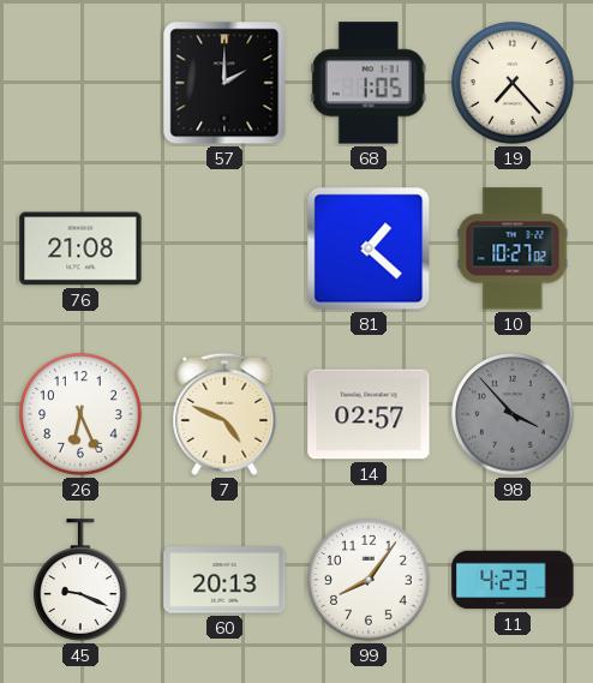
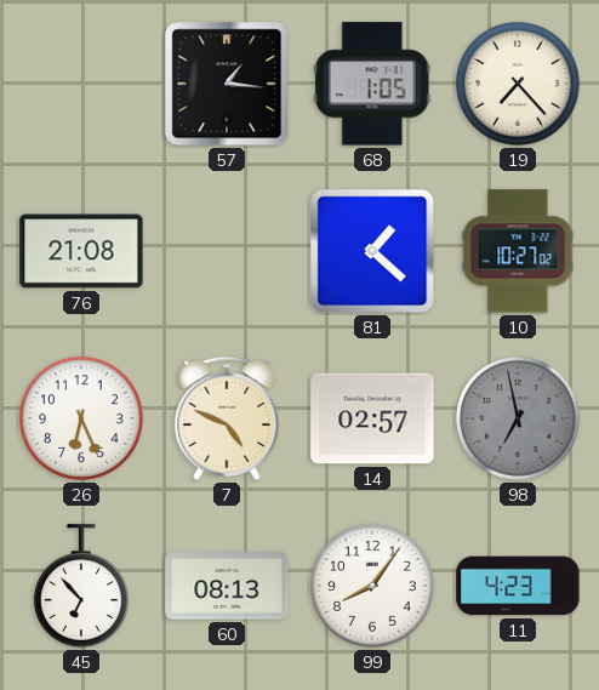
57: 2:00 -> 1:16
98: 3:53 -> 6:58
45: 9:19 -> 6:53
60: 20:13 -> 08:13
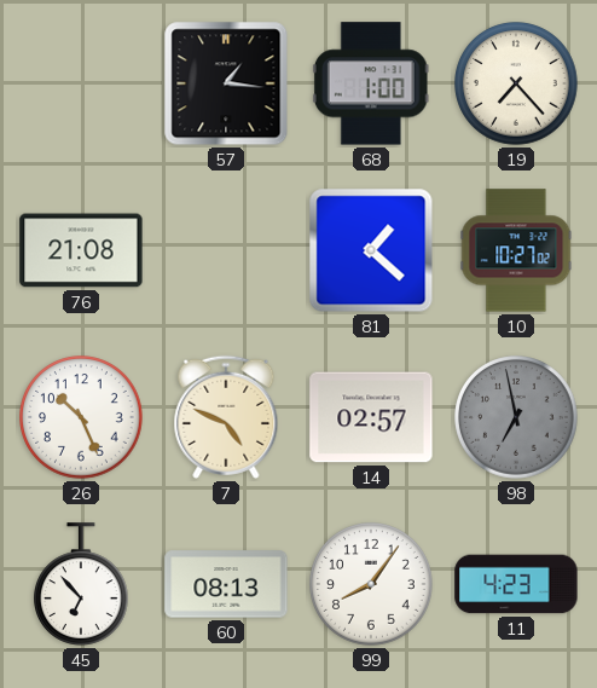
68: 1:05 -> 1:00
26: 6:26 -> 10:26
